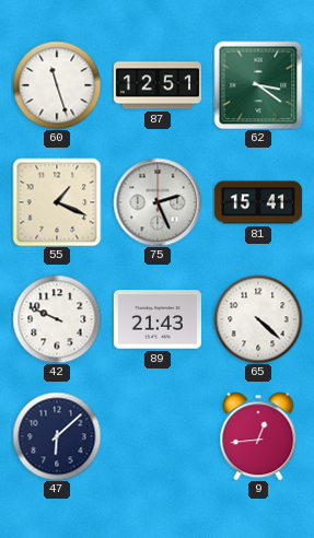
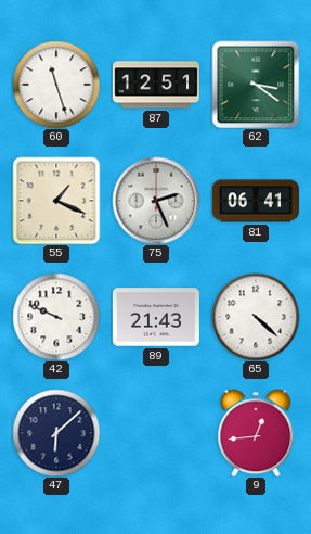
81: 15:41 -> 06:41
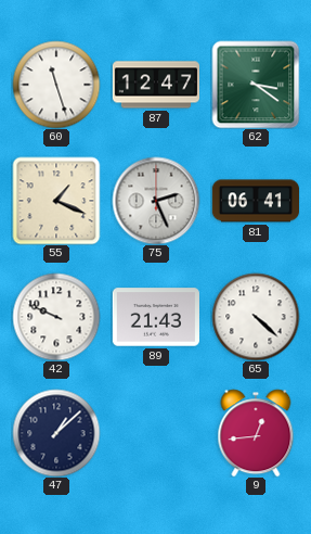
87: 12:51 -> 12:47
47: 6:08 -> 1:08
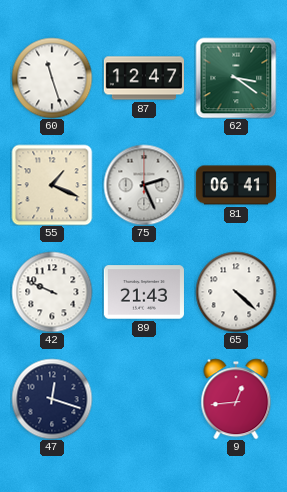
47: 1:08 -> 12:18
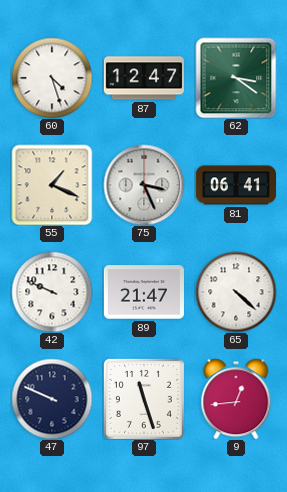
60: 11:27 -> 4:27
75: 2:26 -> 3:26
89: 21:43 -> 21:47
47: 12:18 -> 9:49
97: none -> 11:27
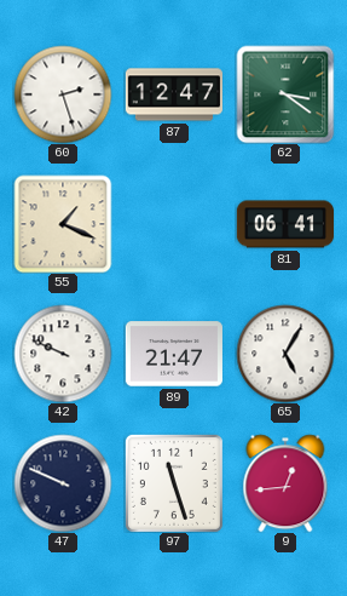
60: 4:27 -> 2:27
75: 3:26 -> none
65: 4:22 -> 5:05
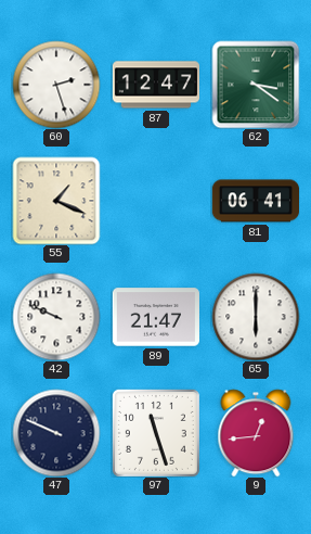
65: 5:05 -> 6:00
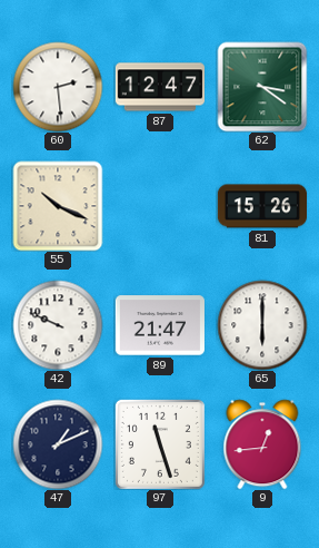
60: 2:27 -> 2:29
55: 1:19 -> 10:19
81: 06:41 -> 15:26
47: 9:49 -> 1:11
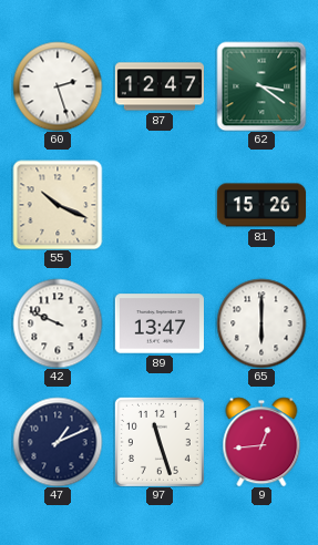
60: 2:29 -> 2:27
89: 21:47 -> 13:47
